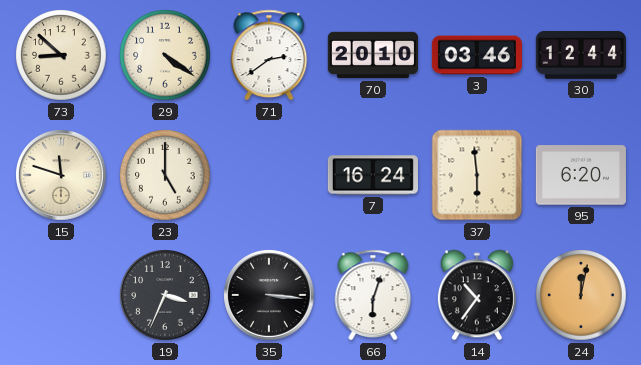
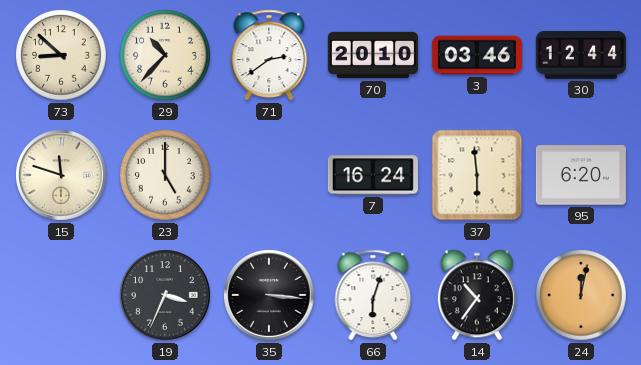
29: 4:21 -> 10:37
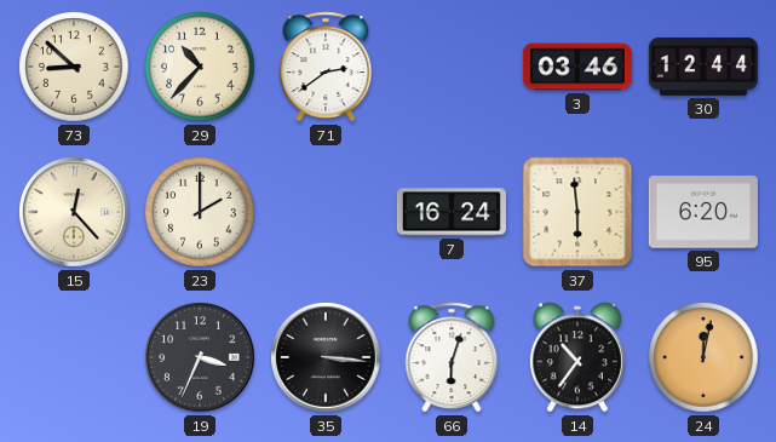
70: 20:10 -> none
15: 11:48 -> 12:23
23: 5:00 -> 2:00
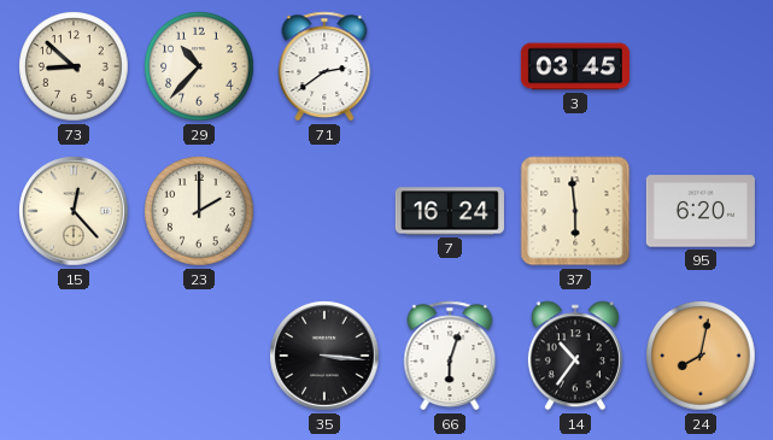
3: 03:46 -> 03:45
30: 12:44 -> none
19: 3:34 -> none
24: 12:02 -> 8:02
